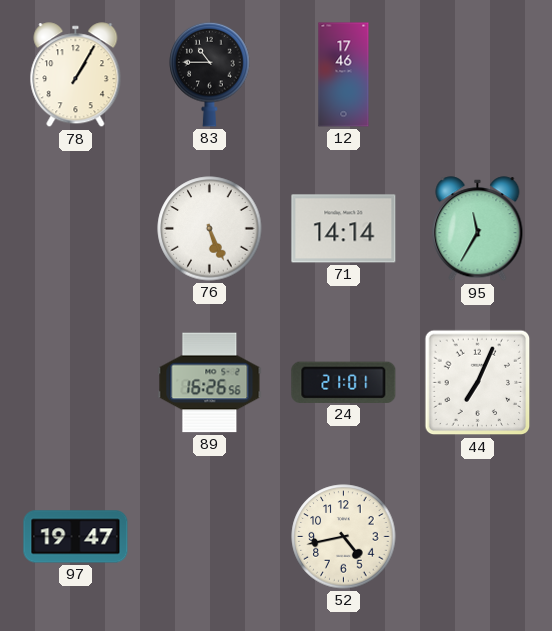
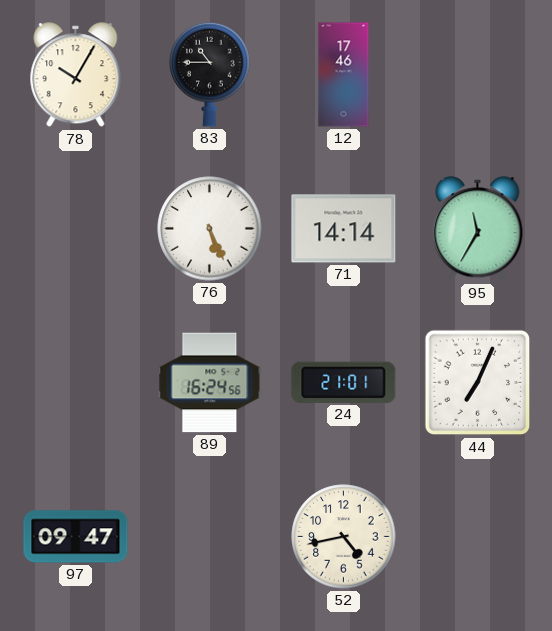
78: 1:05 -> 10:05
89: 16:26 -> 16:24
97: 19:47 -> 09:47
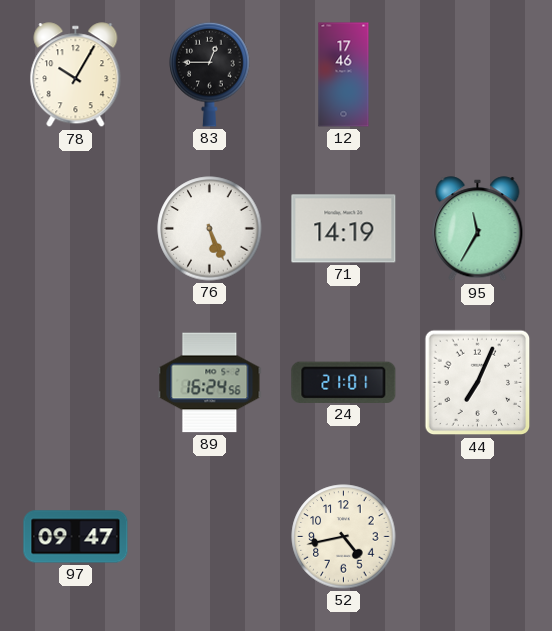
83: 10:45 -> 12:45
71: 14:14 -> 14:19
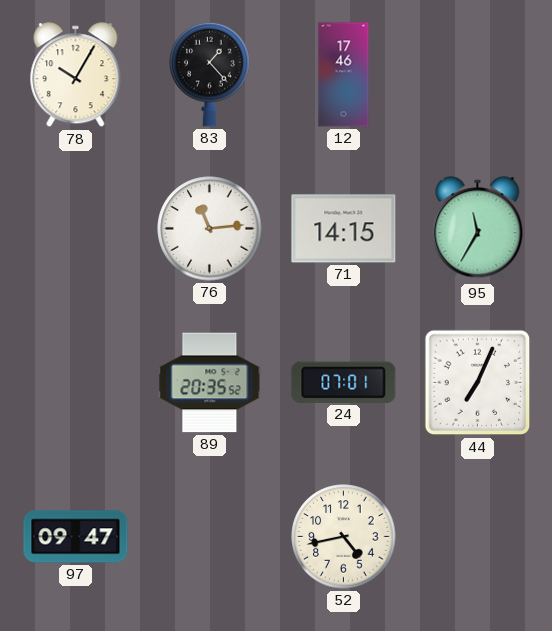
83: 12:45 -> 1:23
76: 5:26 -> 11:14
71: 14:19 -> 14:15
89: 16:24 -> 20:35
24: 21:01 -> 07:01
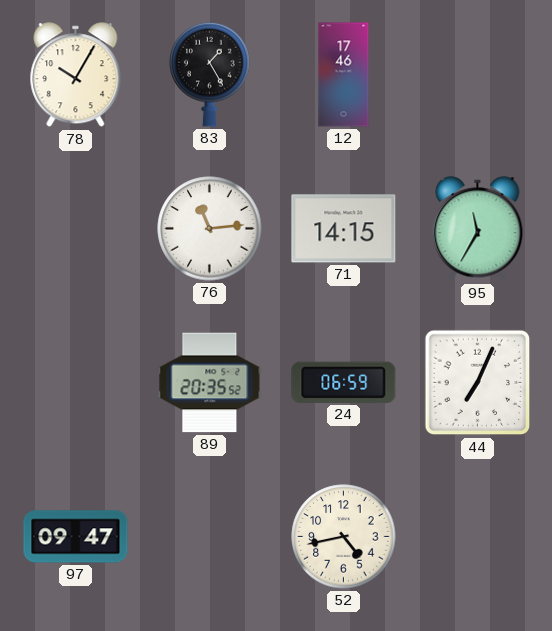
83: 1:23 -> 1:25
24: 07:01 -> 06:59
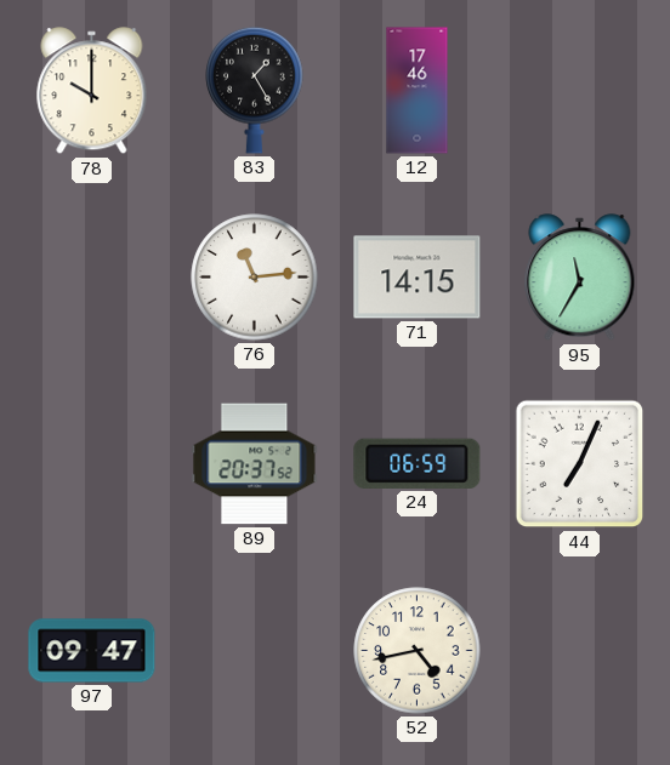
78: 10:05 -> 10:00
89: 20:35 -> 20:37
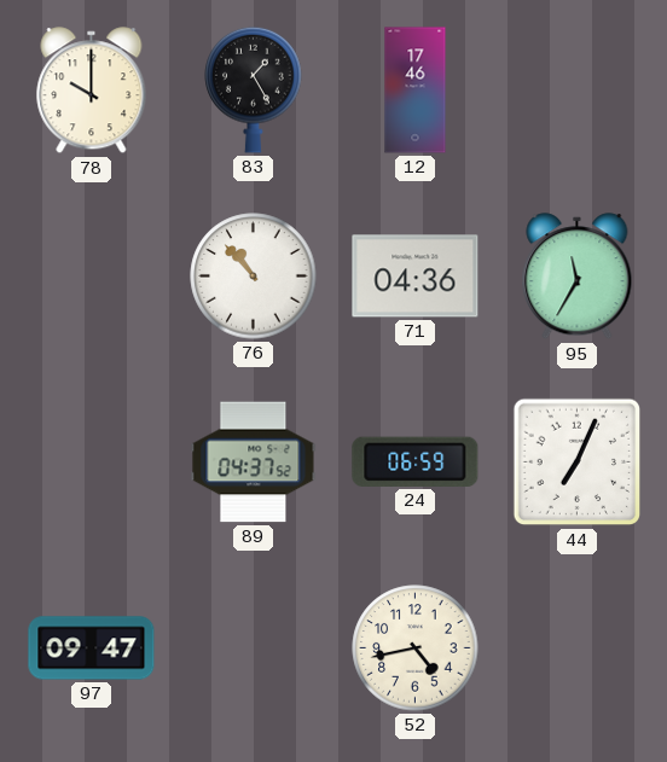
76: 11:14 -> 10:53
71: 14:15 -> 04:36
89: 20:37 -> 04:37
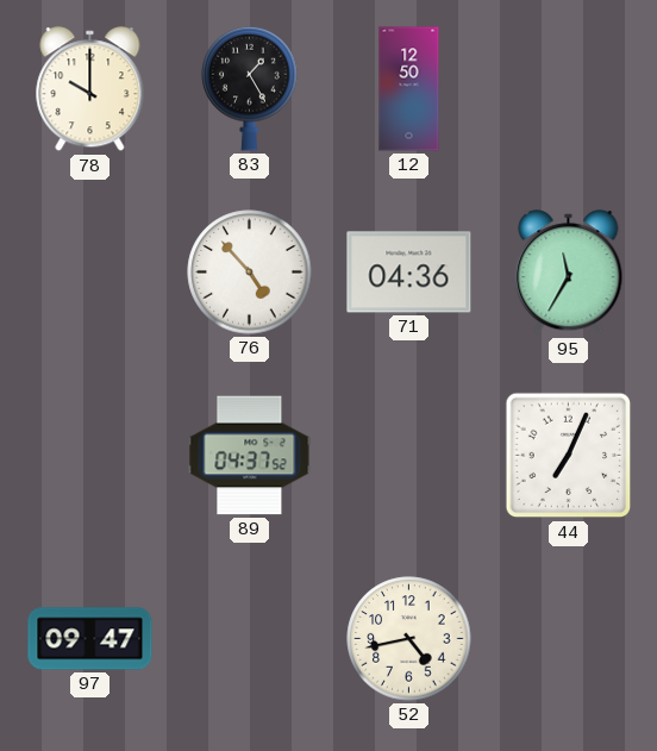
12: 17:46 -> 12:50
76: 10:53 -> 4:53
24: 06:59 -> none
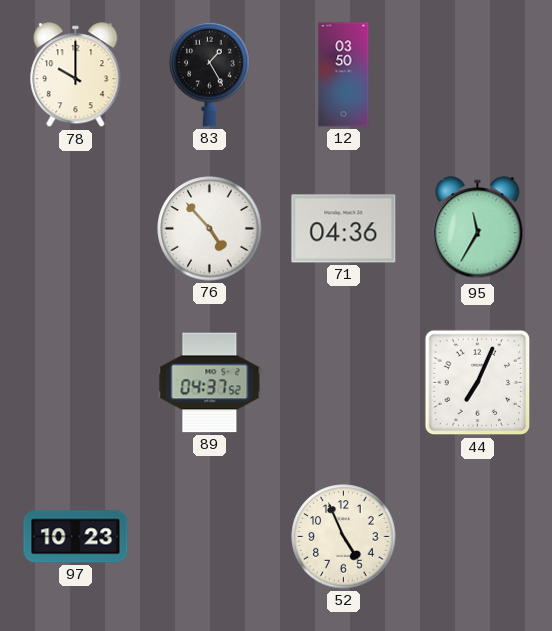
12: 12:50 -> 03:50
97: 09:47 -> 10:23
52: 4:43 -> 4:56
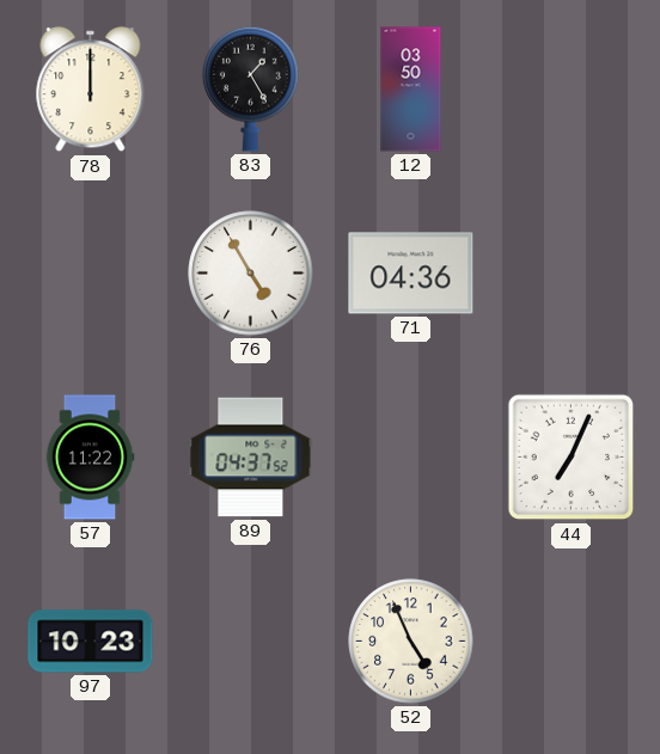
78: 10:00 -> 12:00
76: 4:53 -> 4:55
95: 11:35 -> none
57: none -> 11:22
